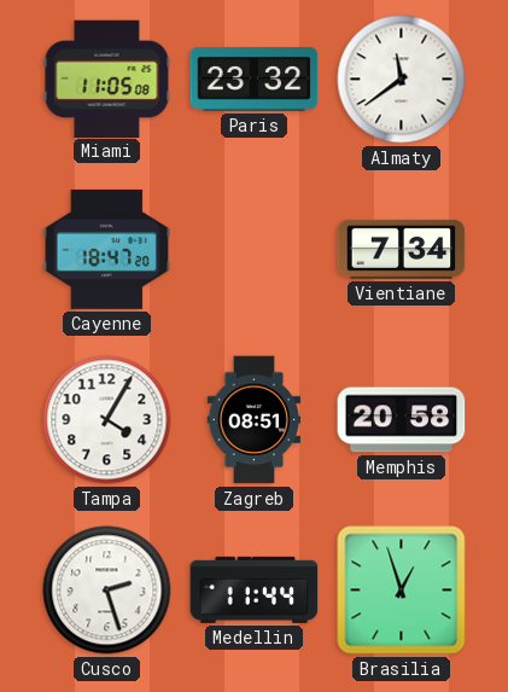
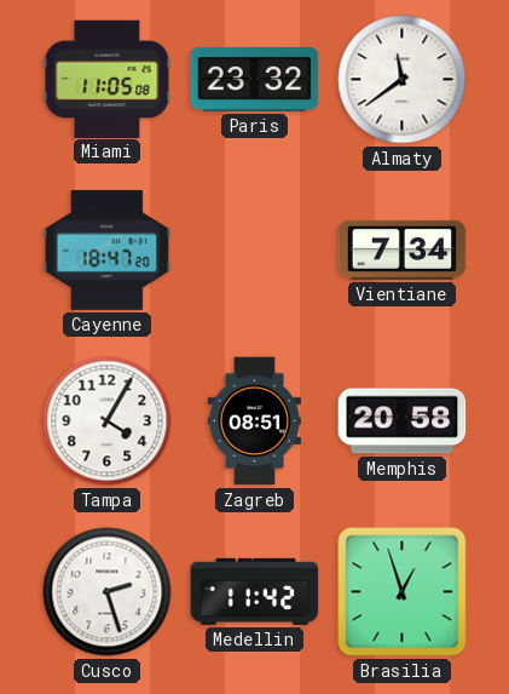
Medellin: 11:44 -> 11:42
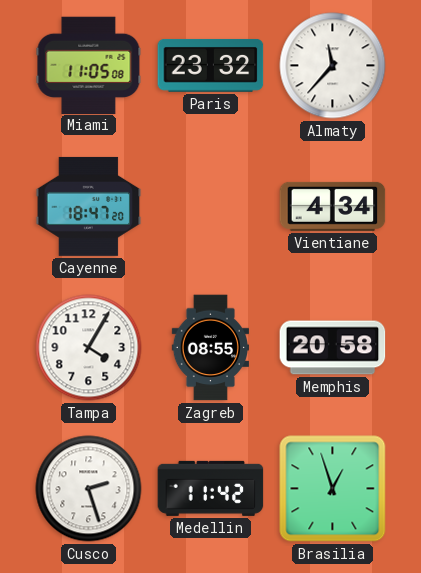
Almaty: 11:39 -> 11:37
Vientiane: 7:34 -> 4:34
Zagreb: 08:51 -> 08:55
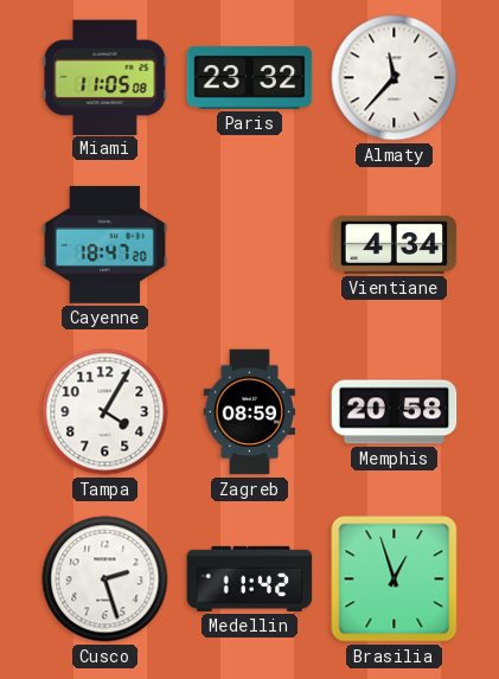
Zagreb: 08:55 -> 08:59
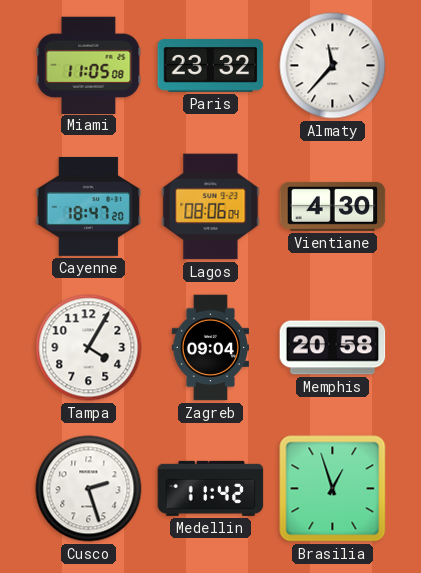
Lagos: none -> 08:06
Vientiane: 4:34 -> 4:30
Zagreb: 08:59 -> 09:04
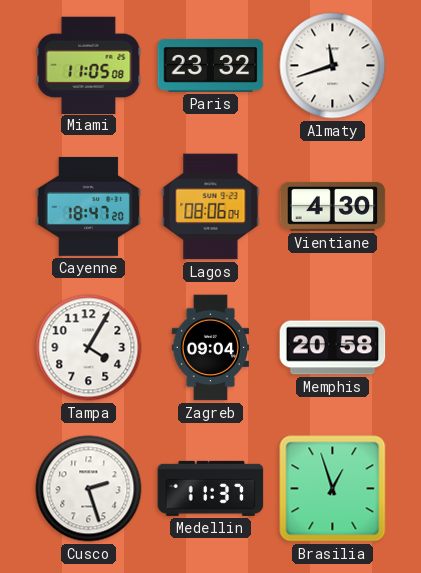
Almaty: 11:37 -> 11:42
Medellin: 11:42 -> 11:37
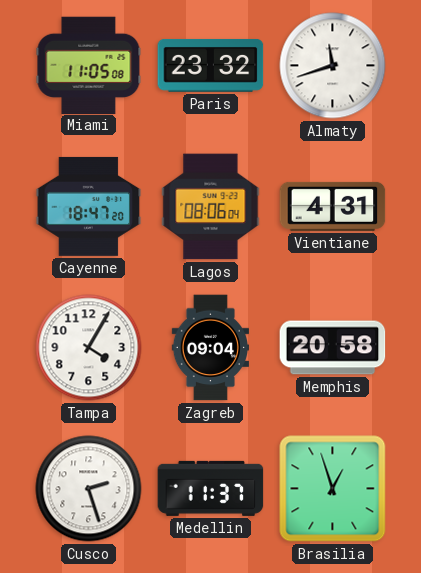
Vientiane: 4:30 -> 4:31
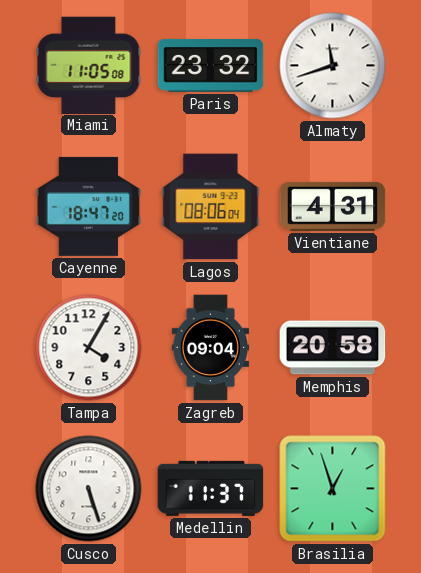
Cusco: 2:27 -> 5:27
